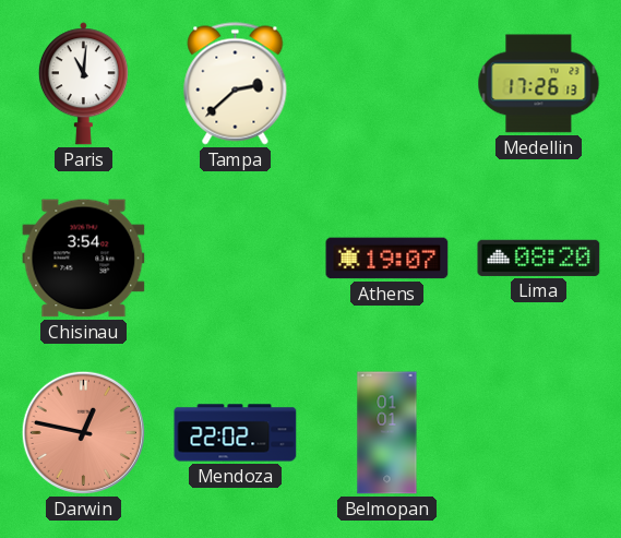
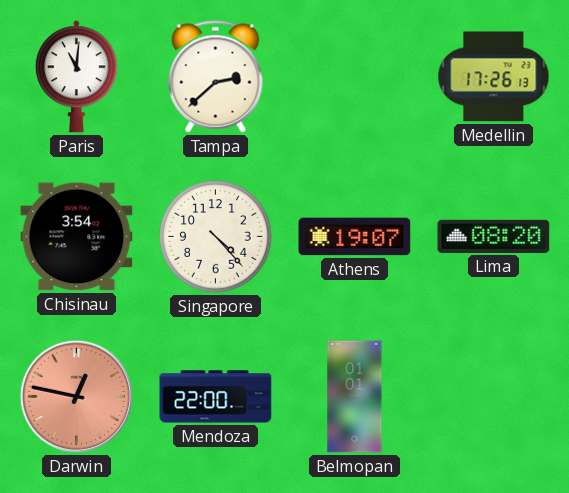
Singapore: none -> 4:23
Mendoza: 22:02 -> 22:00
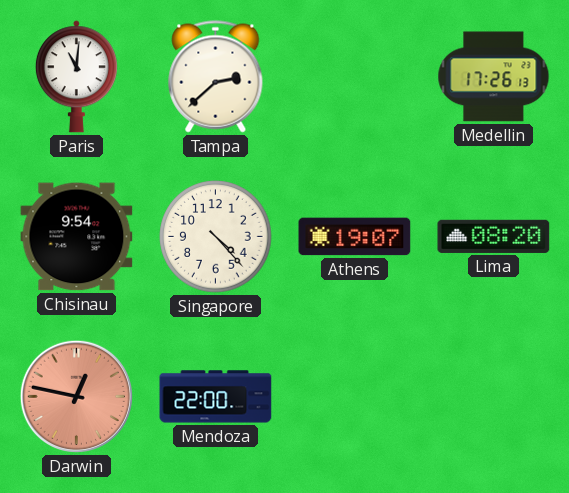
Chisinau: 3:54 -> 9:54
Belmopan: 01:01 -> none
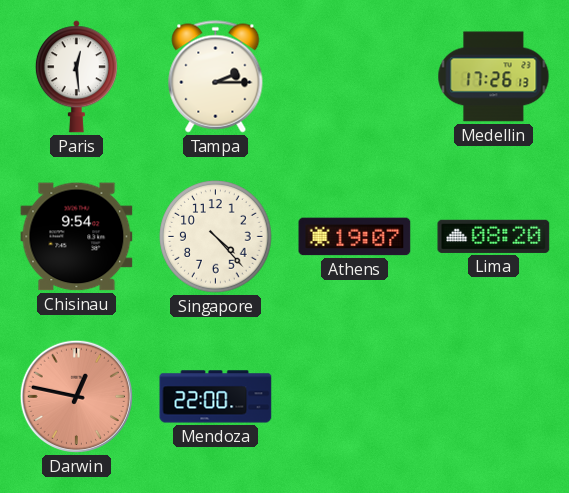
Paris: 11:01 -> 12:29
Tampa: 2:38 -> 2:15
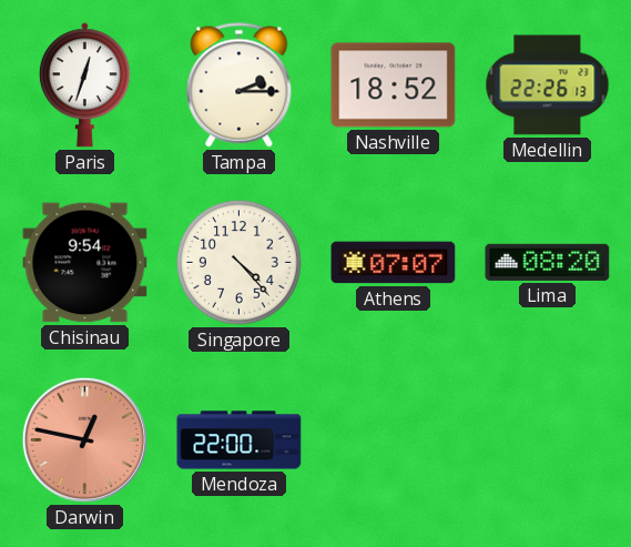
Paris: 12:29 -> 12:33
Nashville: none -> 18:52
Medellin: 17:26 -> 22:26
Athens: 19:07 -> 07:07
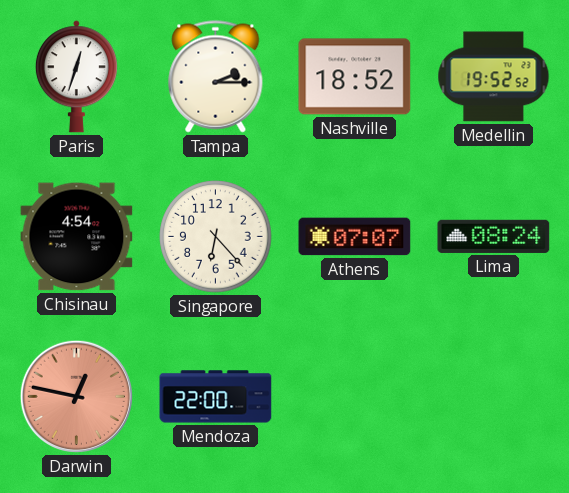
Medellin: 22:26 -> 19:52
Chisinau: 9:54 -> 4:54
Singapore: 4:23 -> 6:23
Lima: 08:20 -> 08:24
